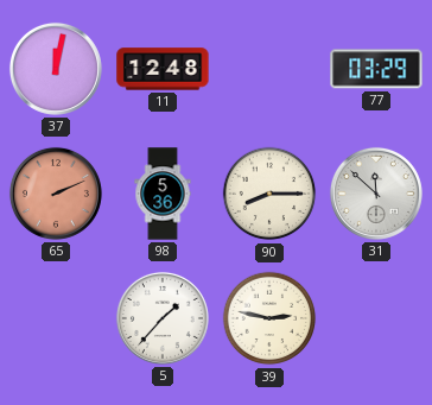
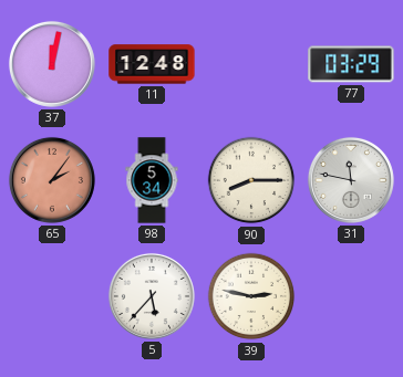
65: 2:11 -> 2:06
98: 5:36 -> 5:34
31: 11:52 -> 11:47
5: 1:37 -> 5:37
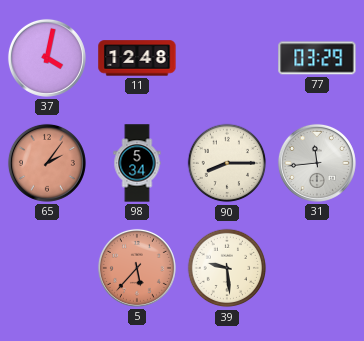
37: 12:02 -> 4:02
31: 11:47 -> 11:44
5 dial: white -> salmon
39: 2:47 -> 9:29
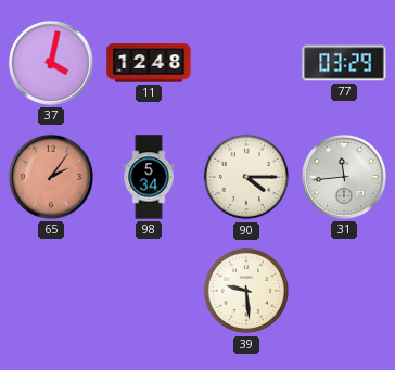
90: 8:15 -> 4:15
5: 5:37 -> none
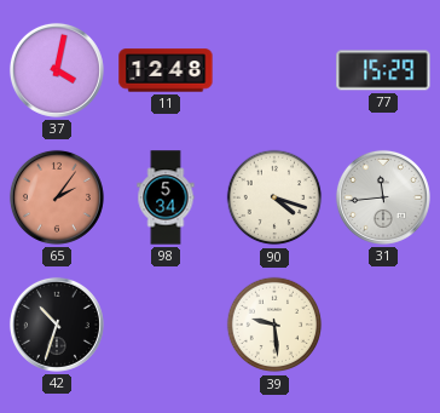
77: 03:29 -> 15:29
90: 4:15 -> 4:18
42: none -> 10:33
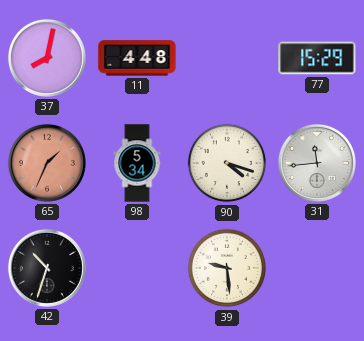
37: 4:02 -> 8:02
11: 12:48 -> 4:48
65: 2:06 -> 1:34
